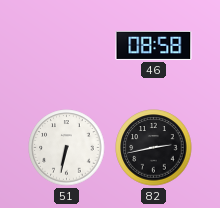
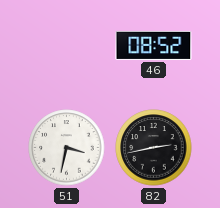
46: 08:58 -> 08:52
51: 6:32 -> 3:32
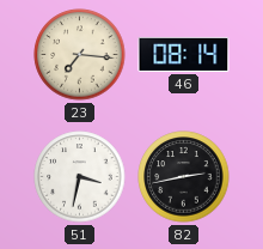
23: none -> 7:16
46: 08:52 -> 08:14
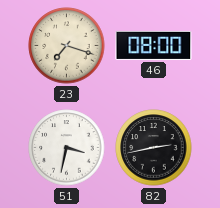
23: 7:16 -> 7:18
46: 08:14 -> 08:00
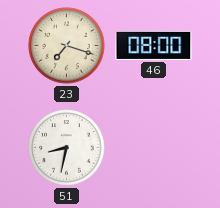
51: 3:32 -> 8:32
82: 2:43 -> none
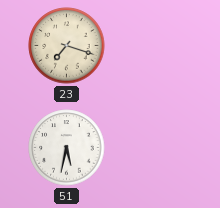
46: 08:00 -> none
51: 8:32 -> 5:32
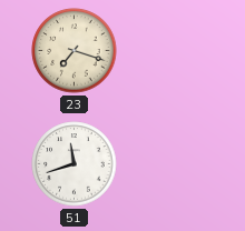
51: 5:32 -> 11:42
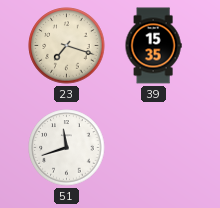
39: none -> 15:35
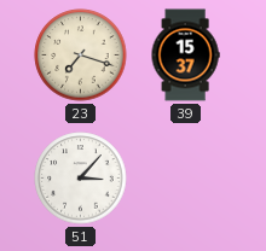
39: 15:35 -> 15:37
51: 11:42 -> 3:07
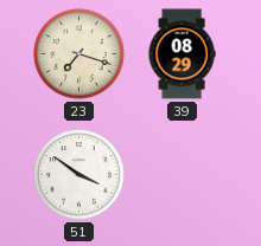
39: 15:37 -> 08:29
51: 3:07 -> 3:51
